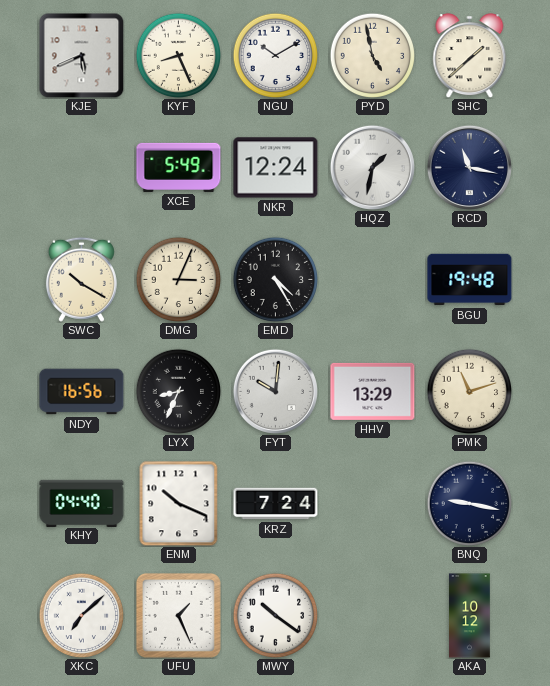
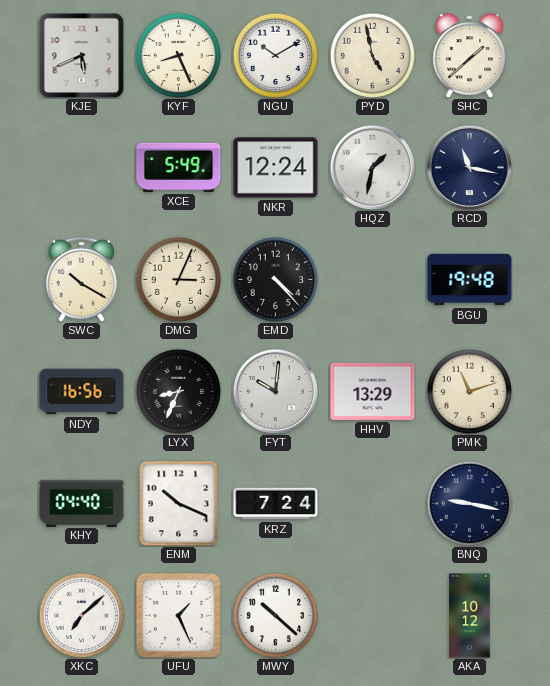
EMD: 4:25 -> 4:23
MWY: 10:21 -> 10:22
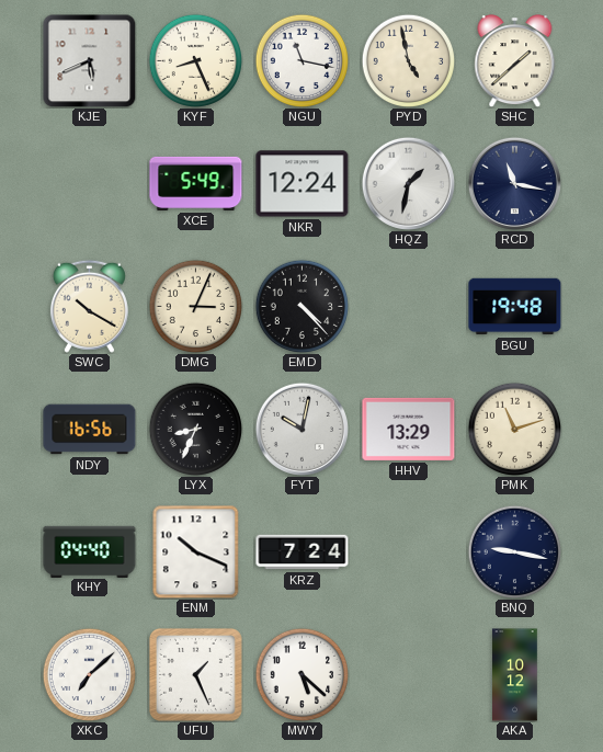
NGU: 10:10 -> 11:17
FYT: 10:01 -> 10:02
MWY: 10:22 -> 5:22
